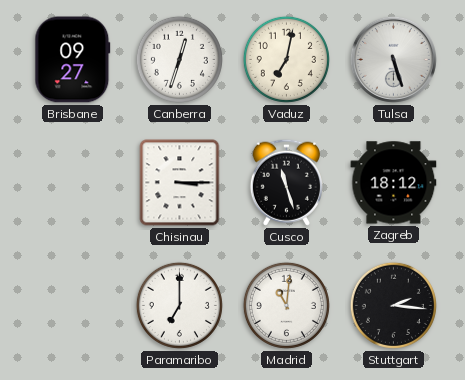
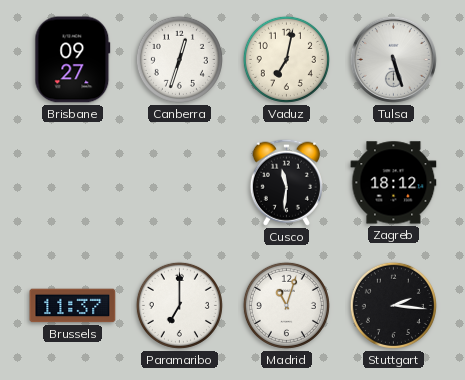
Chisinau: 3:15 -> none
Cusco: 11:27 -> 11:31
Brussels: none -> 11:37
Madrid: 11:01 -> 11:03
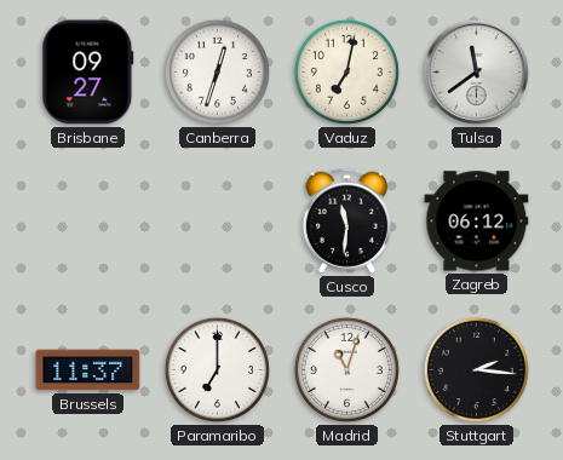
Tulsa: 5:27 -> 11:39
Zagreb: 18:12 -> 06:12
